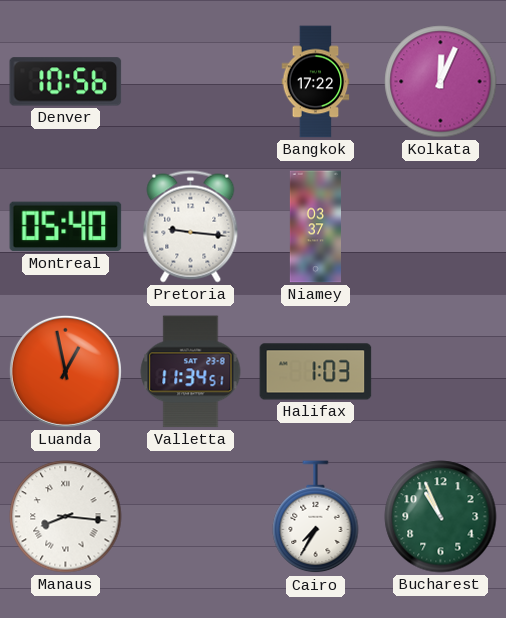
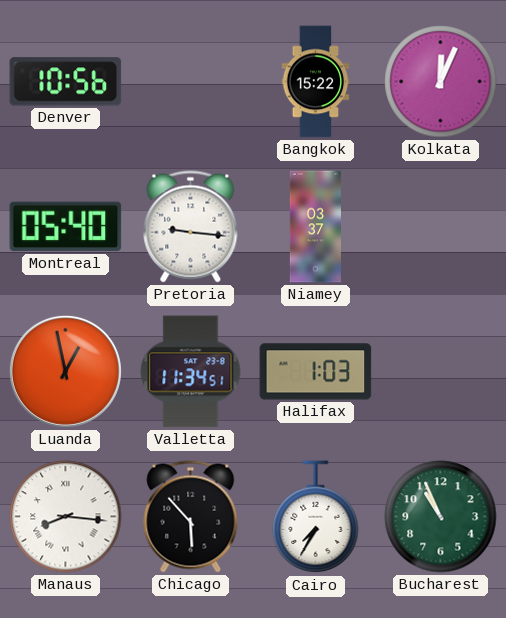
Bangkok: 17:22 -> 15:22
Chicago: none -> 5:53
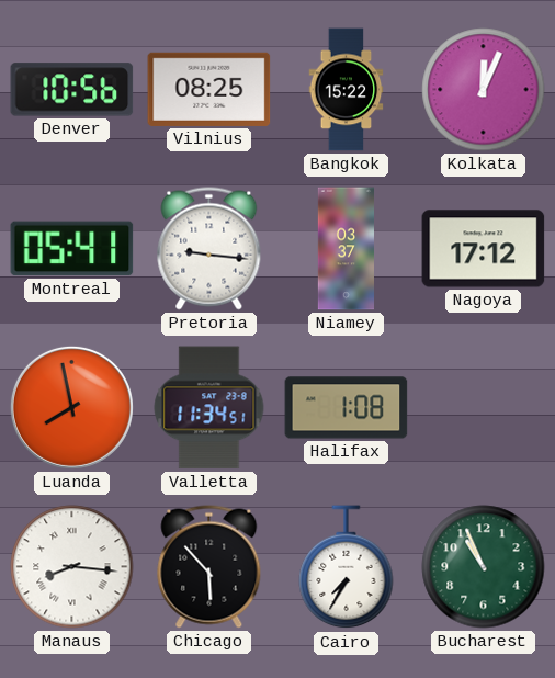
Vilnius: none -> 08:25
Montreal: 05:40 -> 05:41
Nagoya: none -> 17:12
Luanda: 12:58 -> 7:58
Halifax: 1:03 -> 1:08
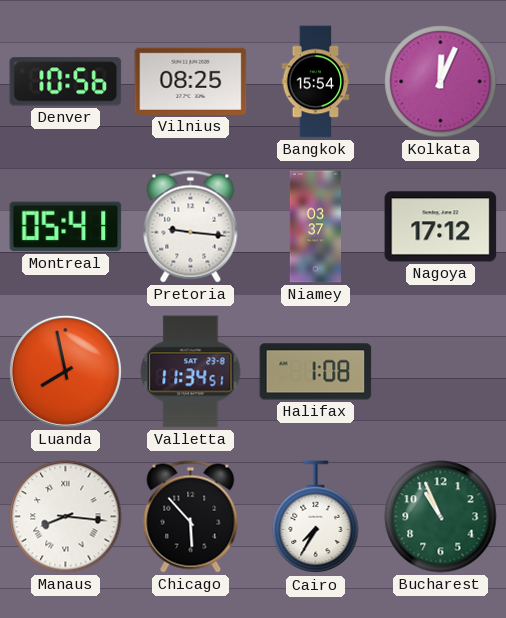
Bangkok: 15:22 -> 15:54
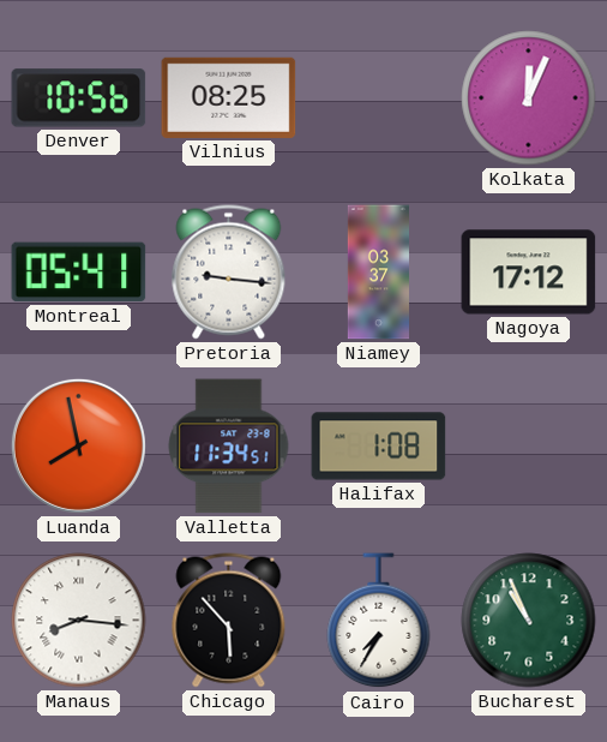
Bangkok: 15:54 -> none
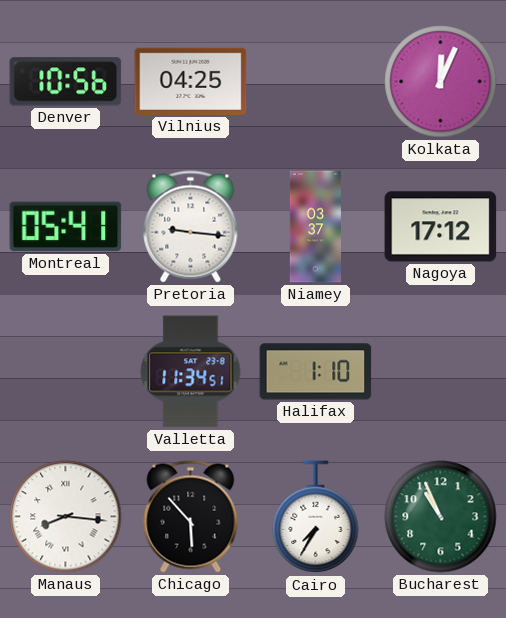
Vilnius: 08:25 -> 04:25
Luanda: 7:58 -> none
Halifax: 1:08 -> 1:10
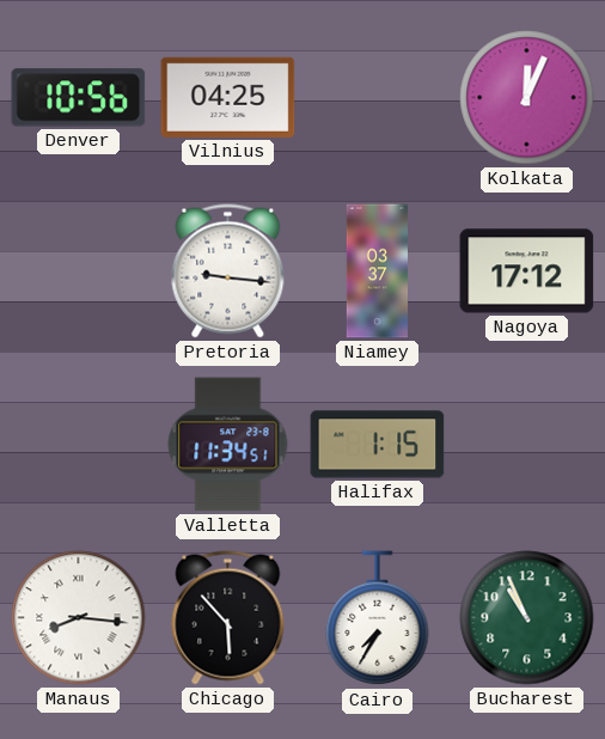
Montreal: 05:41 -> none
Halifax: 1:10 -> 1:15
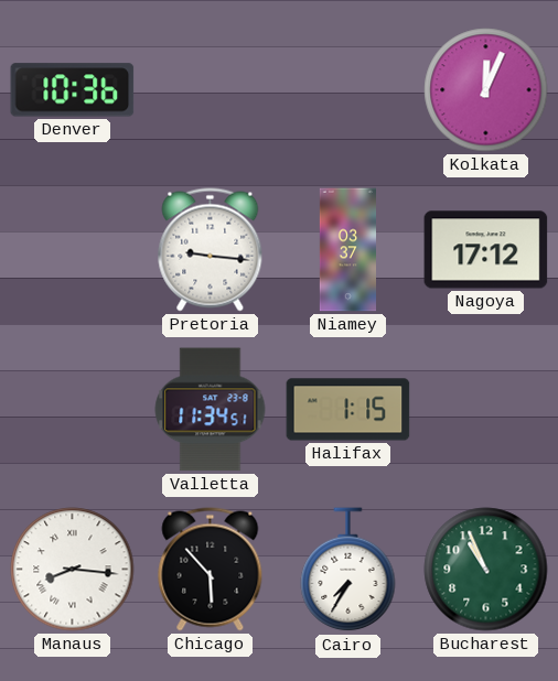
Denver: 10:56 -> 10:36
Vilnius: 04:25 -> none
